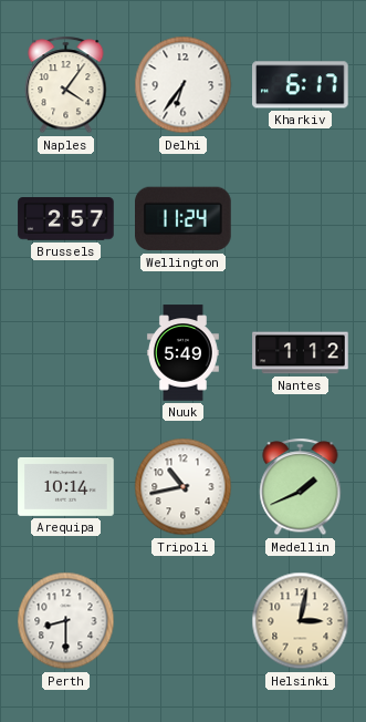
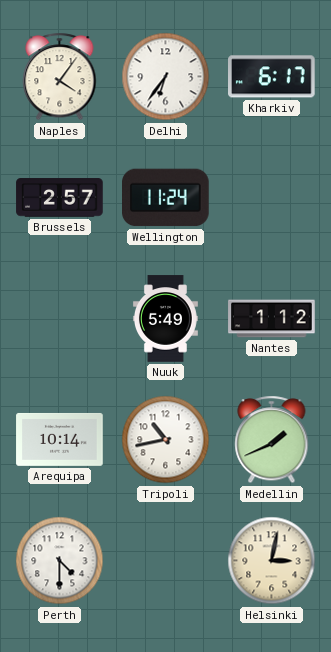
Perth: 8:30 -> 4:30
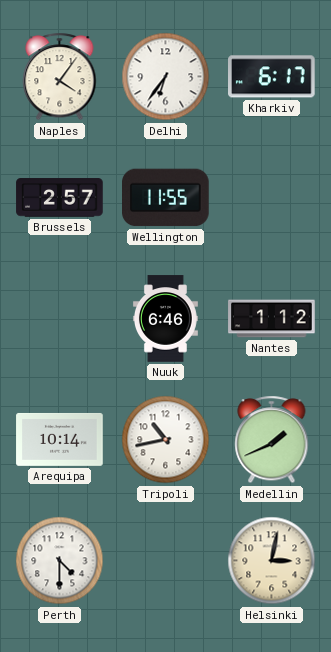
Wellington: 11:24 -> 11:55
Nuuk: 5:49 -> 6:46
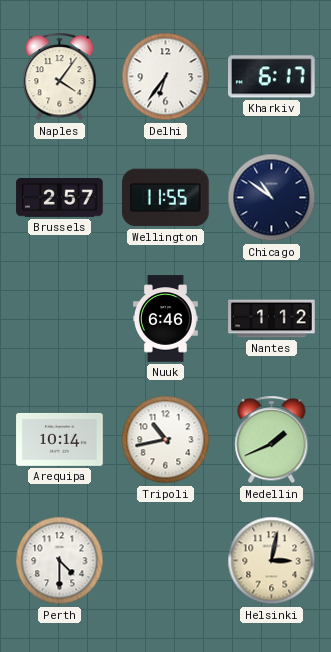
Chicago: none -> 10:51
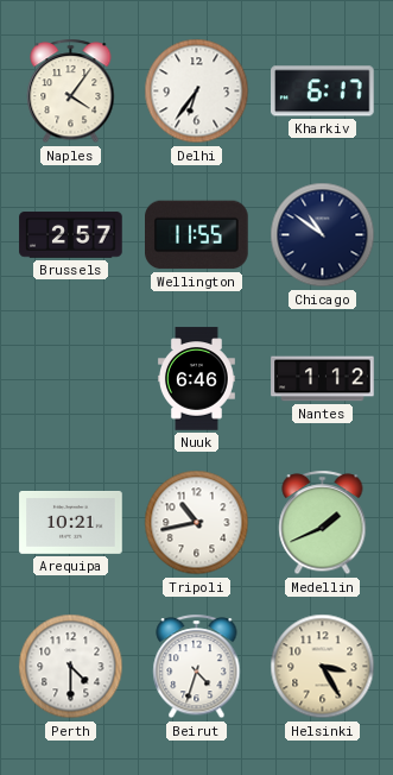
Arequipa: 10:14 -> 10:21
Beirut: none -> 4:33
Helsinki: 3:02 -> 3:25
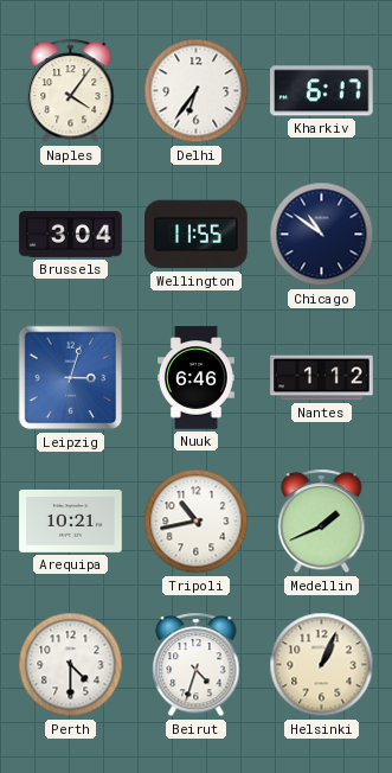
Brussels: 2:57 -> 3:04
Leipzig: none -> 3:03
Helsinki: 3:25 -> 1:04
